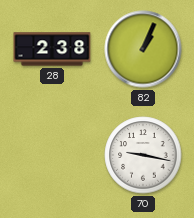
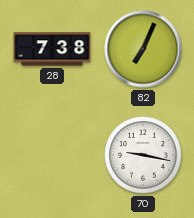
28: 2:38 -> 7:38
82: 1:04 -> 7:04
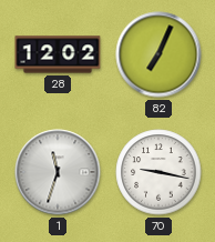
28: 7:38 -> 12:02
1: none -> 11:33
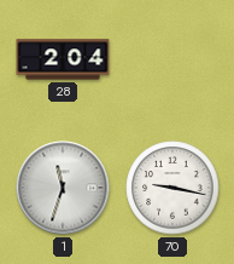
28: 12:02 -> 2:04
82: 7:04 -> none
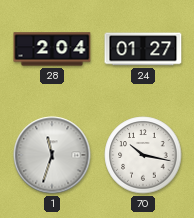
24: none -> 01:27
70: 9:17 -> 10:17
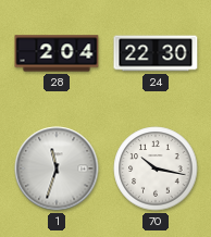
24: 01:27 -> 22:30
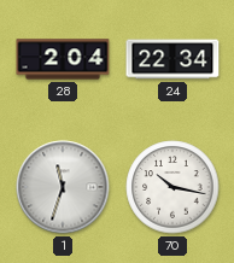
24: 22:30 -> 22:34
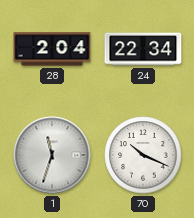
70: 10:17 -> 10:19
